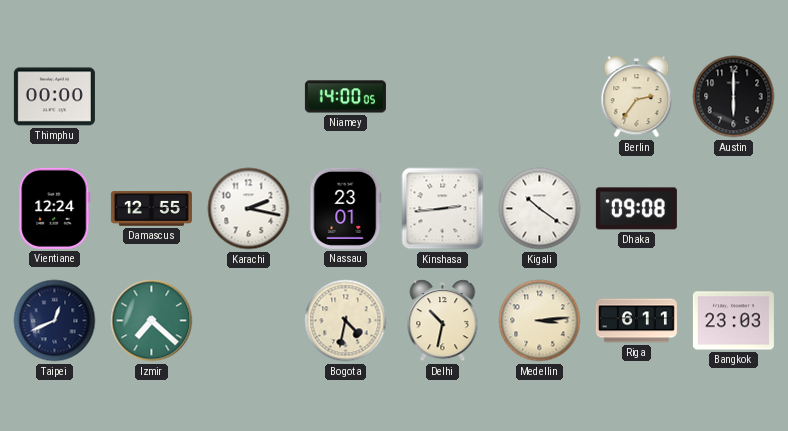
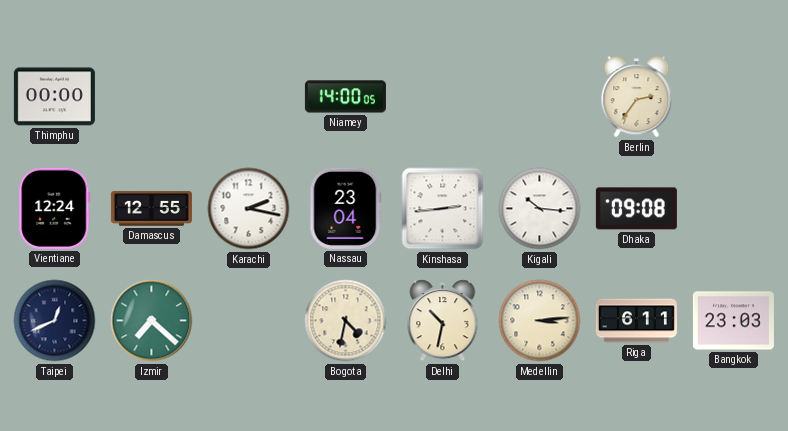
Austin: 6:00 -> none
Nassau: 23:01 -> 23:04
Kigali: 10:21 -> 10:16
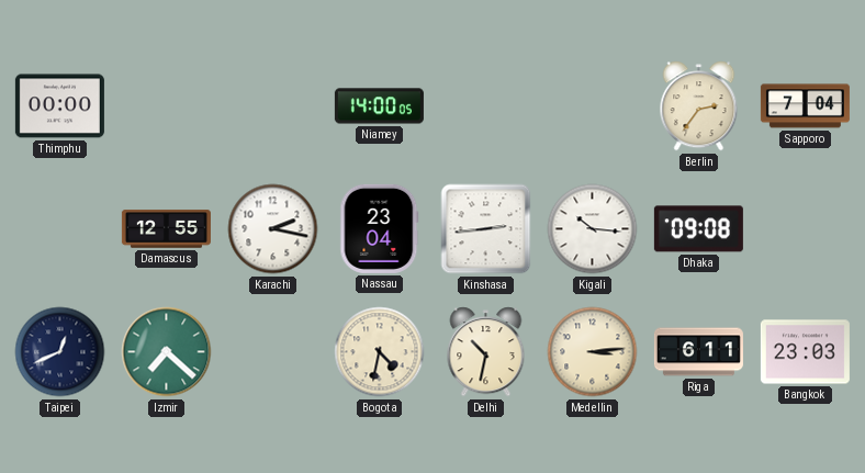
Sapporo: none -> 7:04
Vientiane: 12:24 -> none
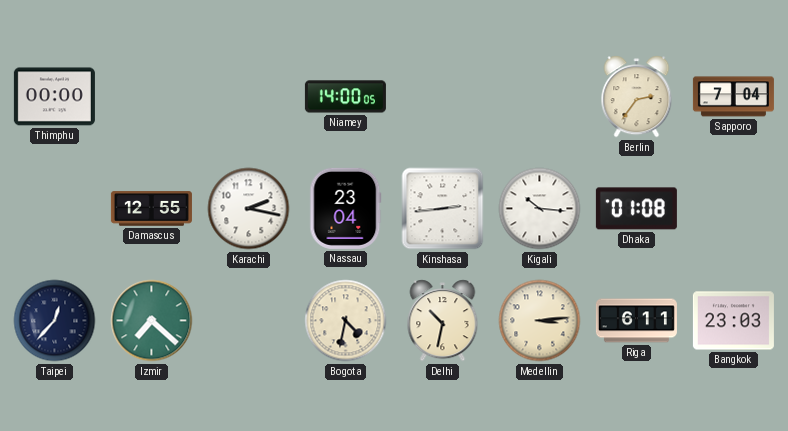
Dhaka: 09:08 -> 01:08
Taipei: 12:41 -> 12:37
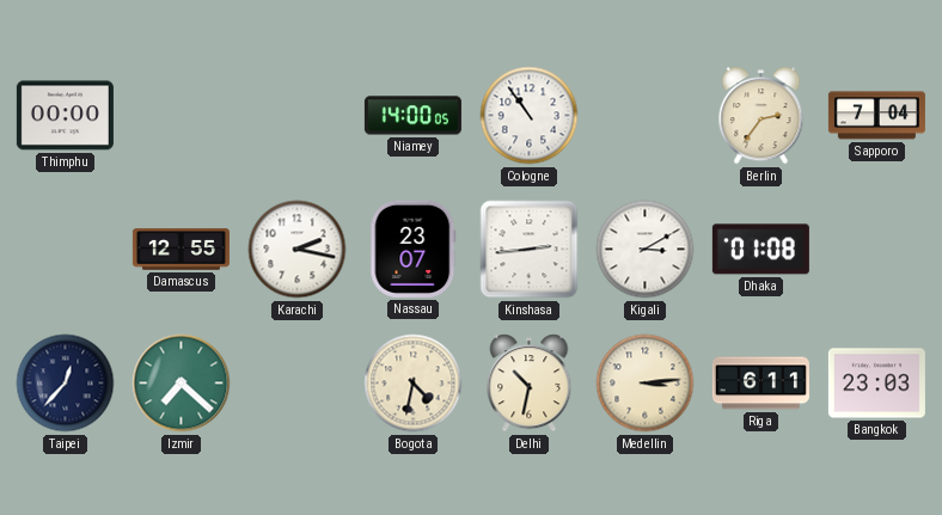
Cologne: none -> 10:54
Nassau: 23:04 -> 23:07
Kigali: 10:16 -> 3:10
